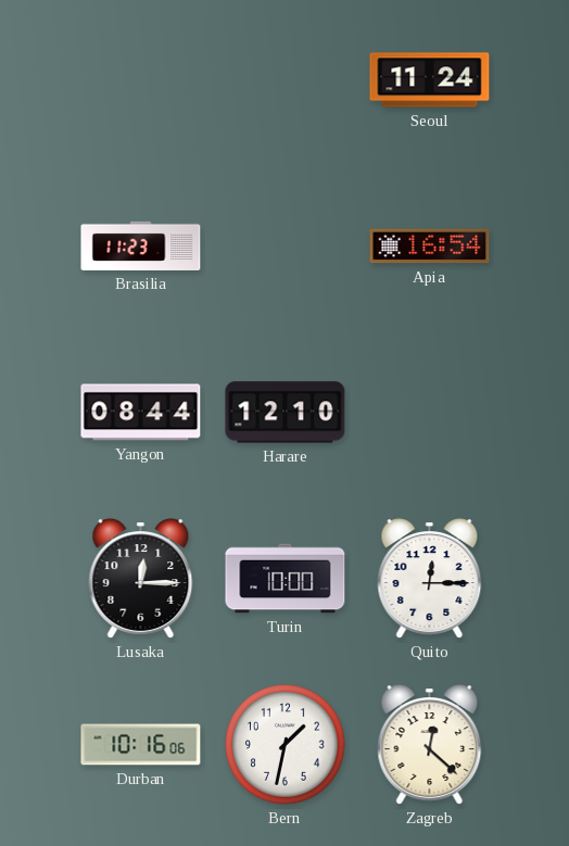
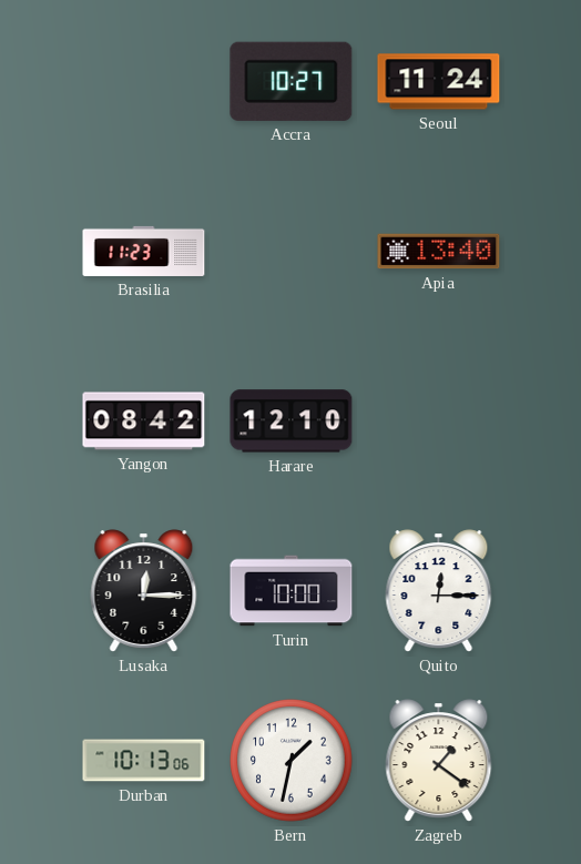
Accra: none -> 10:27
Apia: 16:54 -> 13:40
Yangon: 08:44 -> 08:42
Durban: 10:16 -> 10:13
Zagreb: 12:22 -> 1:21
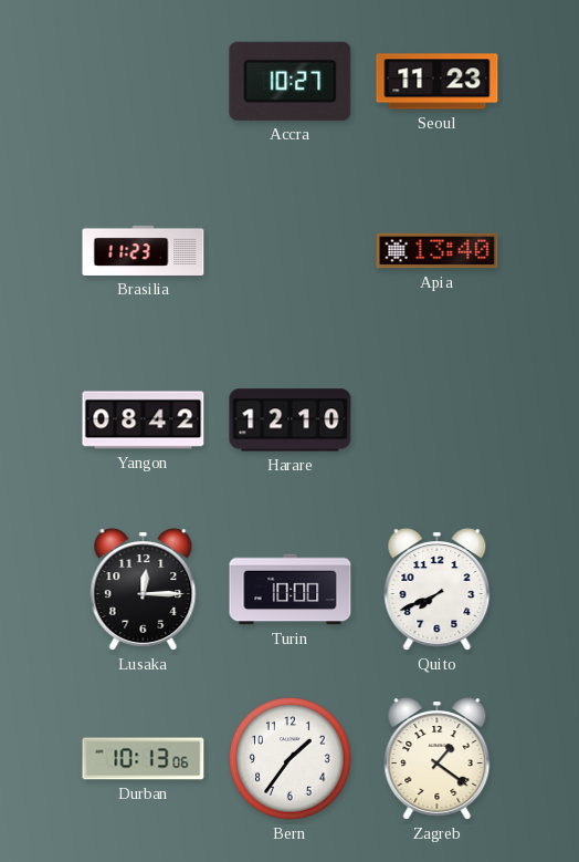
Seoul: 11:24 -> 11:23
Quito: 12:15 -> 7:41
Bern: 1:32 -> 1:36
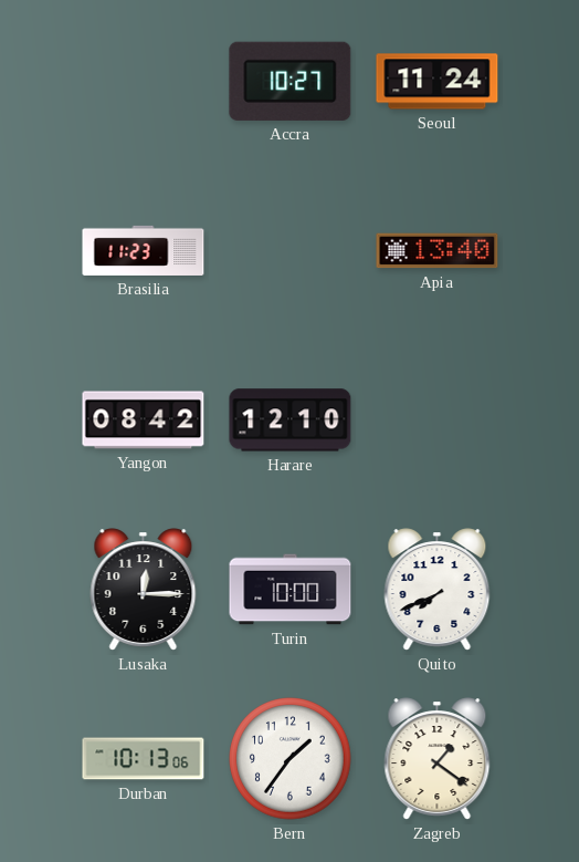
Seoul: 11:23 -> 11:24
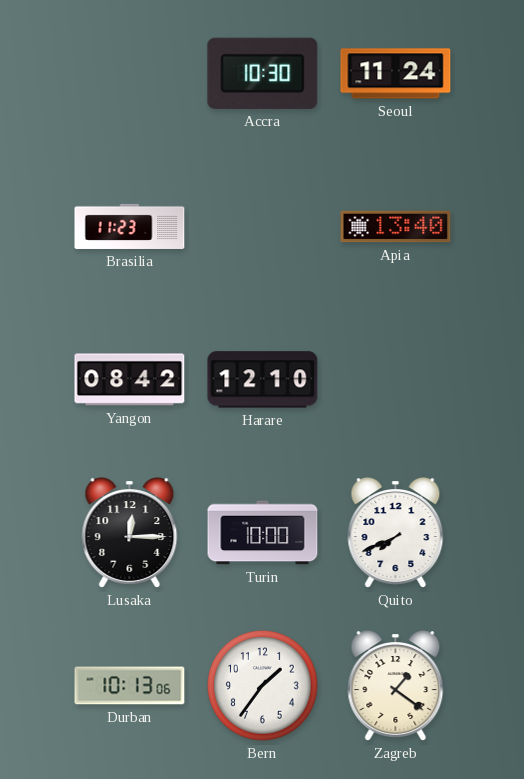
Accra: 10:27 -> 10:30
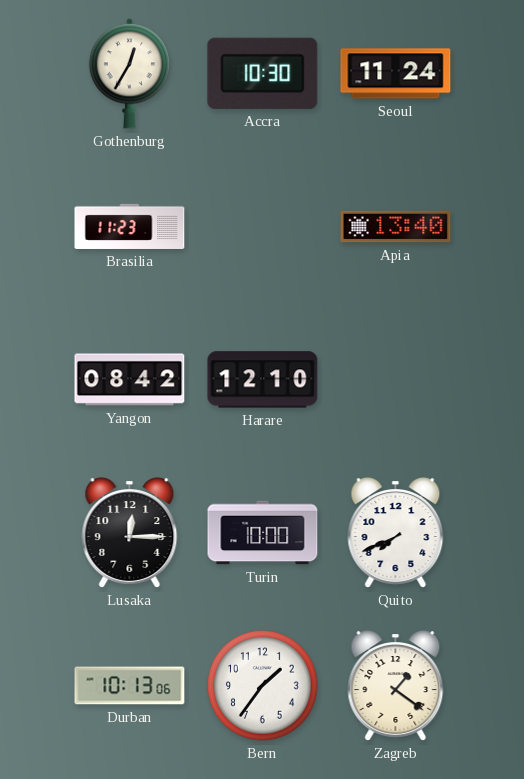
Gothenburg: none -> 12:35
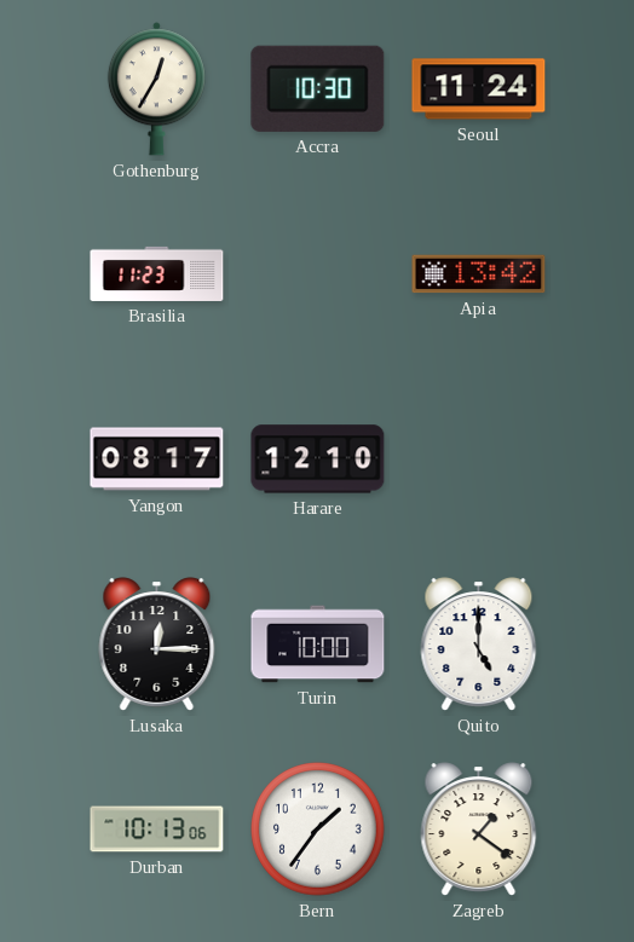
Apia: 13:40 -> 13:42
Yangon: 08:42 -> 08:17
Quito: 7:41 -> 5:00
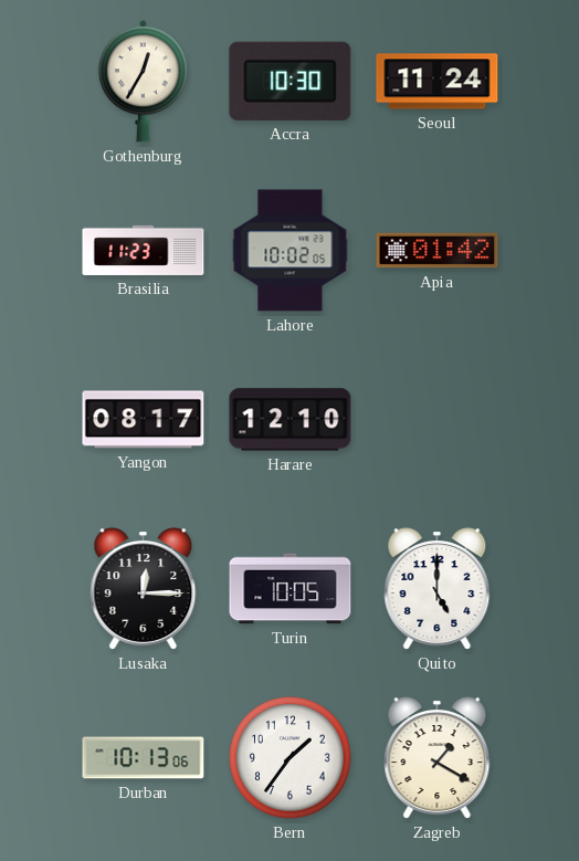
Lahore: none -> 10:02
Apia: 13:42 -> 01:42
Turin: 10:00 -> 10:05
Zagreb: 1:21 -> 1:20
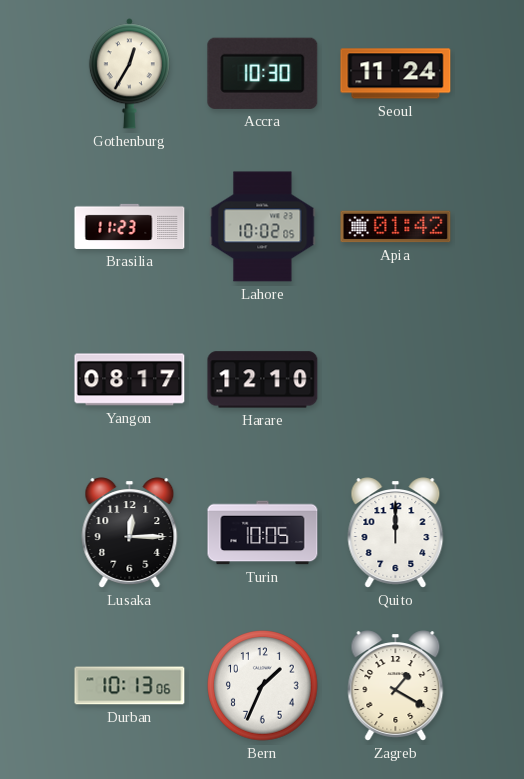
Quito: 5:00 -> 12:00
Bern: 1:36 -> 1:34
